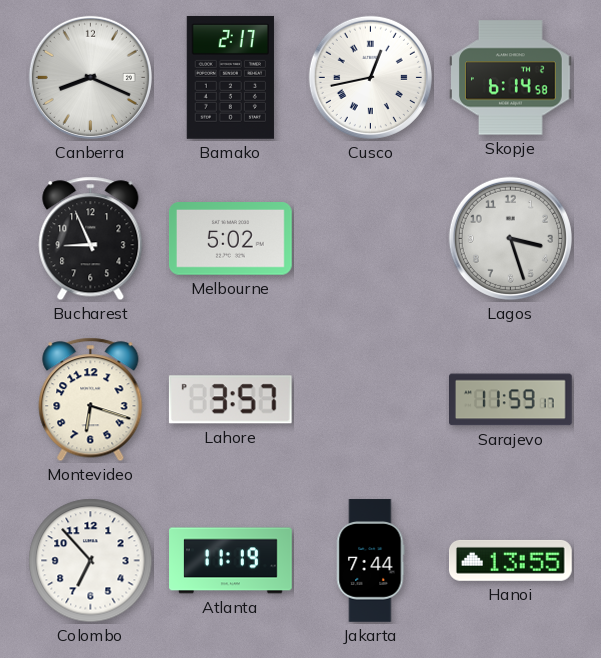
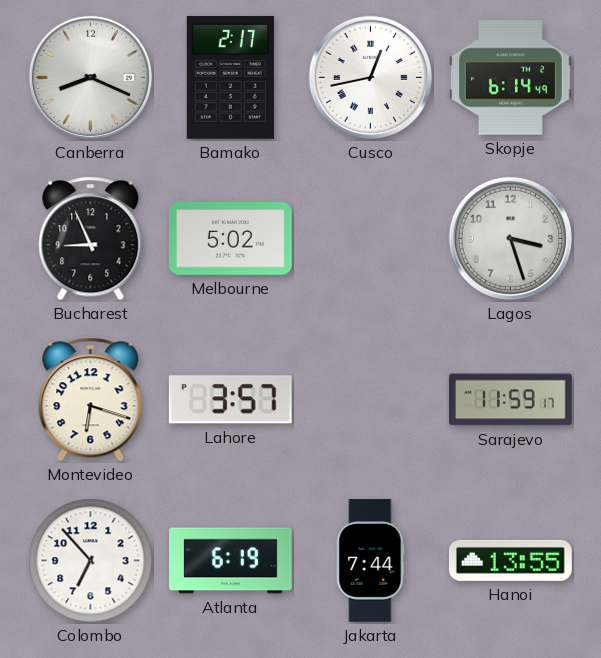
Skopje: 6:14:58 -> 6:14:49
Atlanta: 11:19 -> 6:19
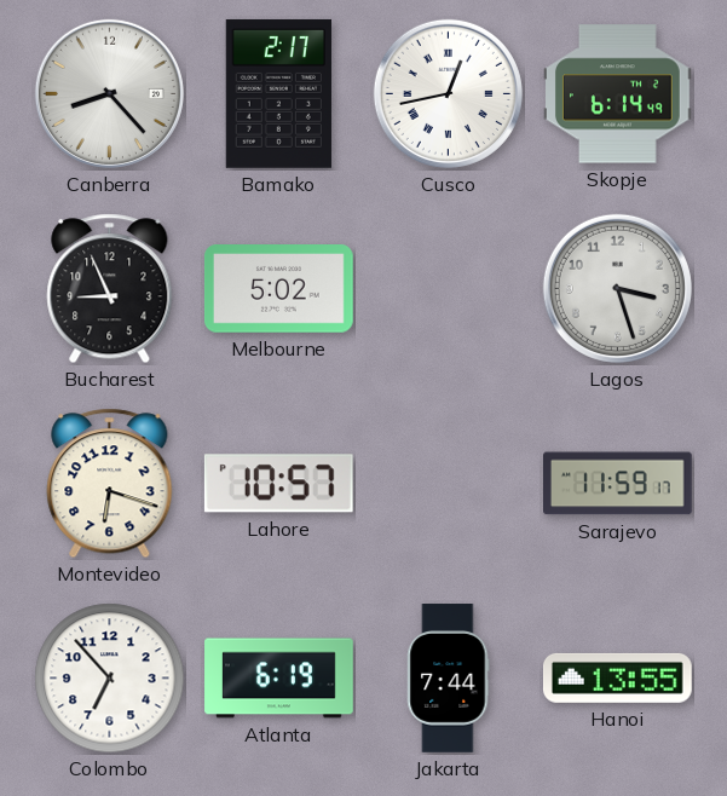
Canberra: 8:19 -> 8:23
Lahore: 3:57 -> 10:57
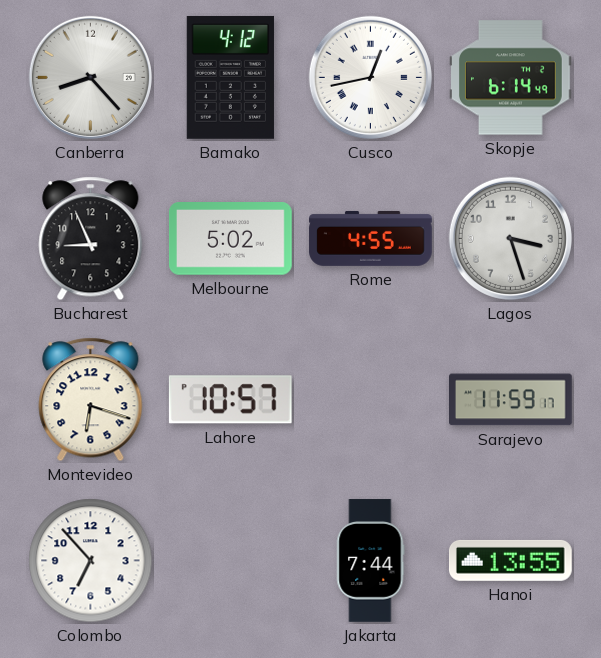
Bamako: 2:17 -> 4:12
Rome: none -> 4:55
Atlanta: 6:19 -> none
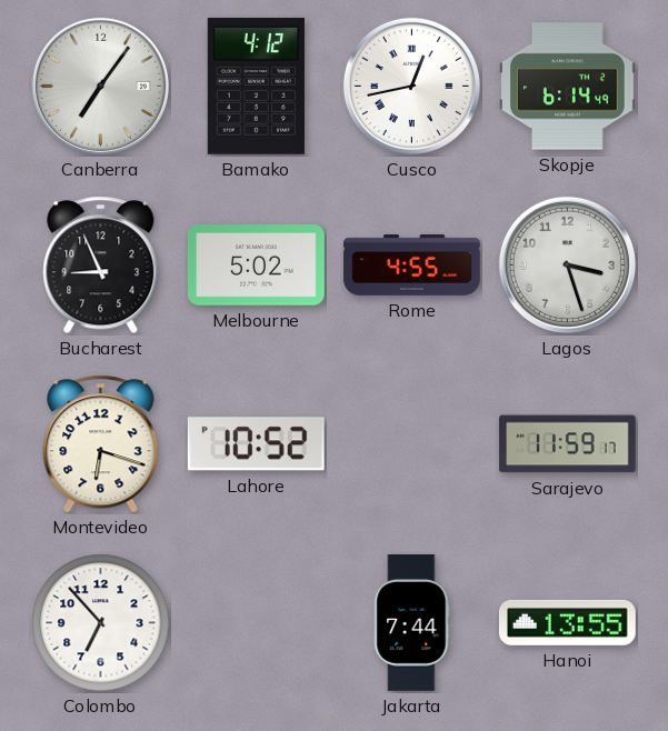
Canberra: 8:23 -> 7:06
Lahore: 10:57 -> 10:52
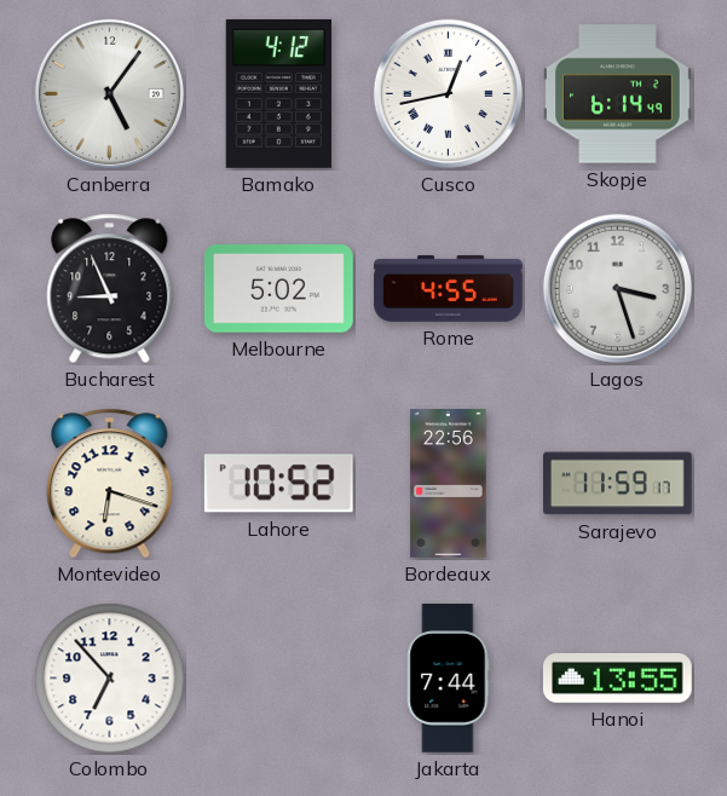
Canberra: 7:06 -> 5:06
Bordeaux: none -> 22:56
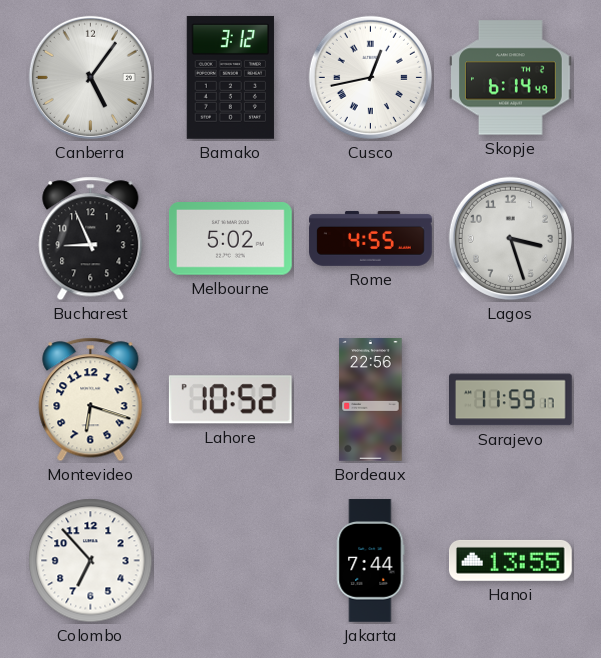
Bamako: 4:12 -> 3:12
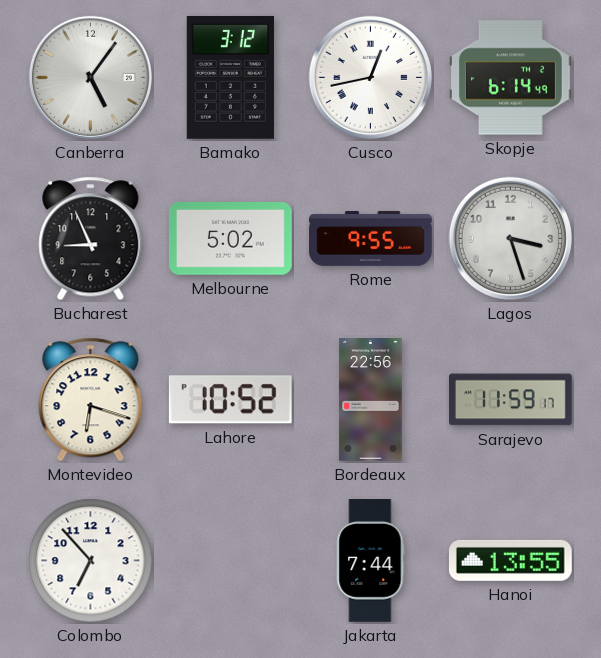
Rome: 4:55 -> 9:55
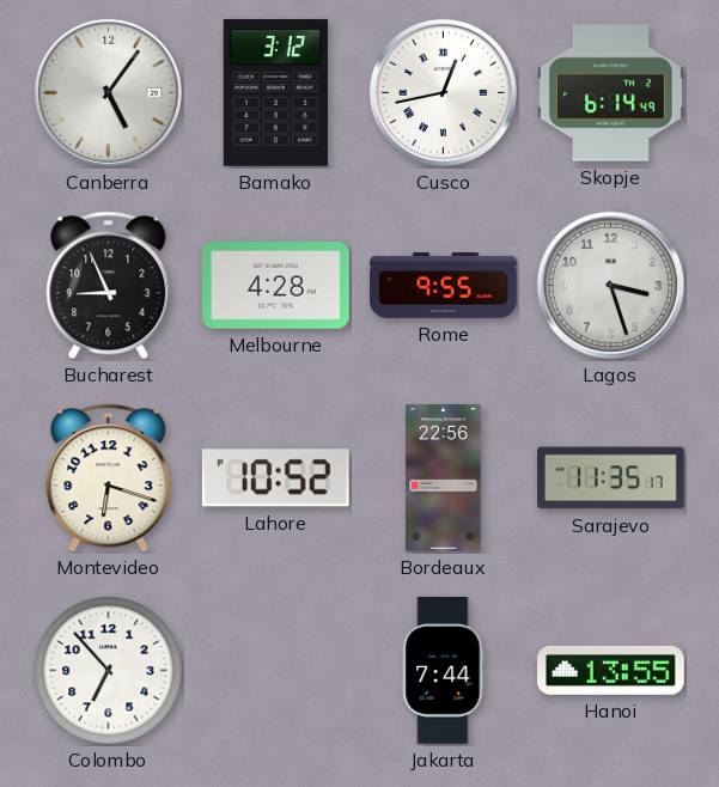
Melbourne: 5:02 -> 4:28
Sarajevo: 11:59 -> 11:35
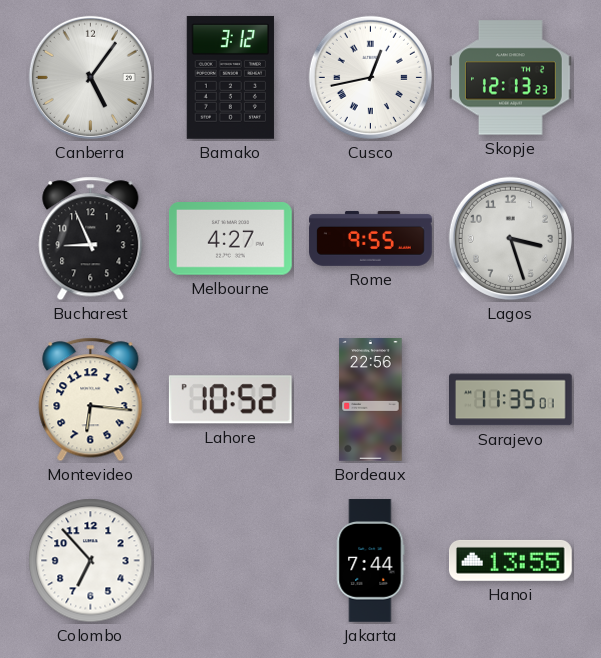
Skopje: 6:14 -> 12:13
Melbourne: 4:28 -> 4:27
Montevideo: 6:18 -> 6:16
Sarajevo: 11:35:17 -> 11:35:01
